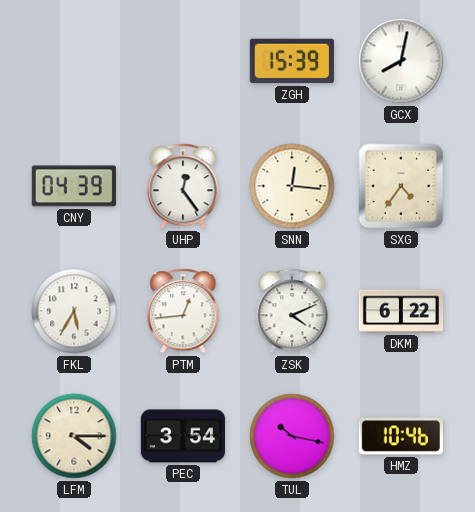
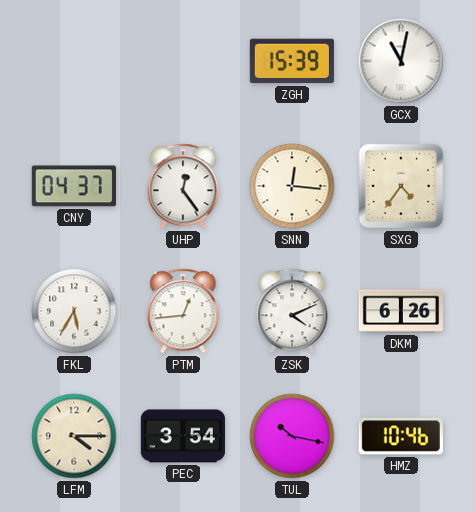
GCX: 8:02 -> 11:02
CNY: 04:39 -> 04:37
DKM: 6:22 -> 6:26
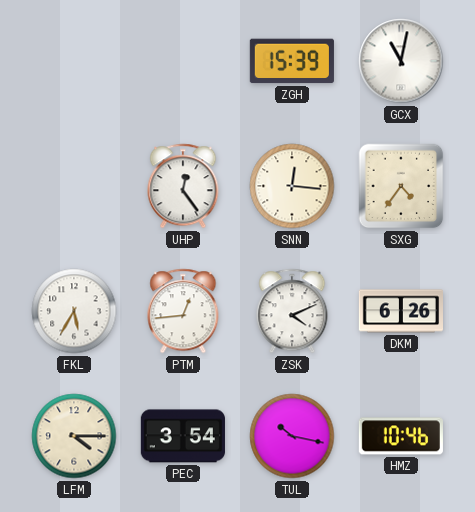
CNY: 04:37 -> none
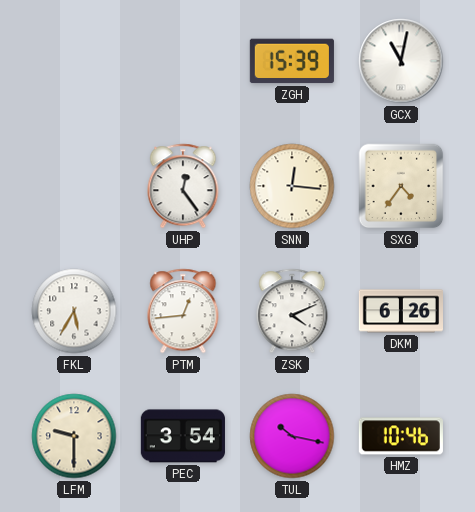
LFM: 4:15 -> 9:30
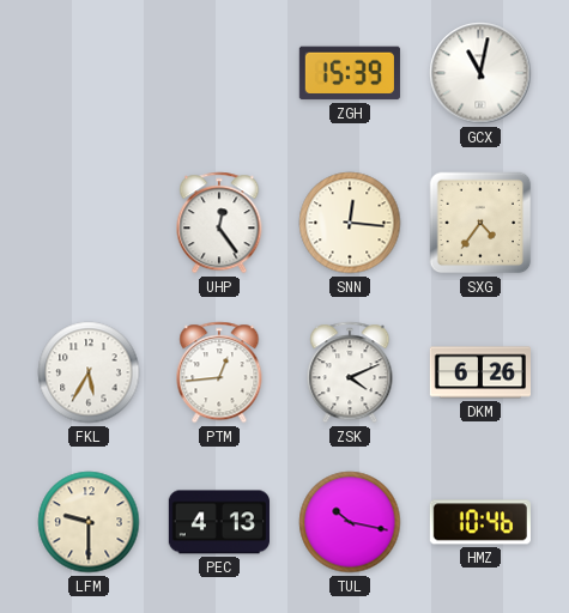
PEC: 3:54 -> 4:13
